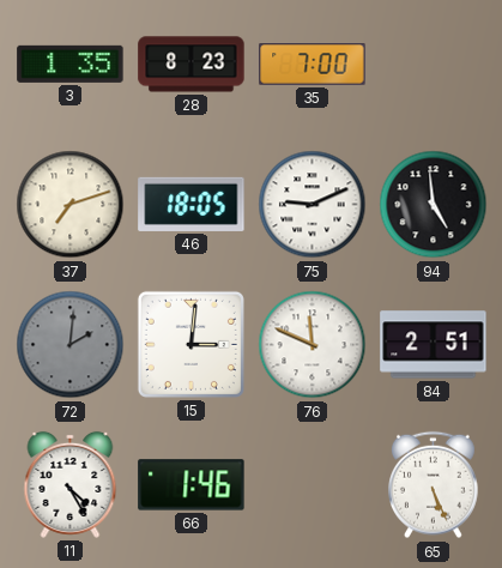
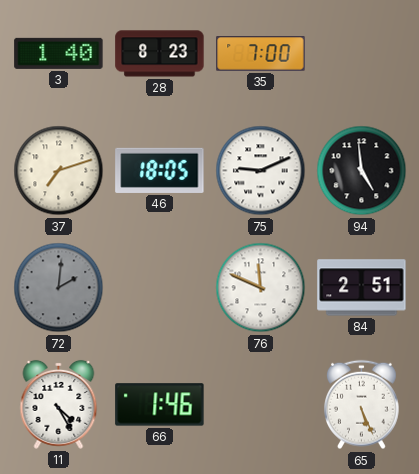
3: 1:35 -> 1:40
15: 3:01 -> none
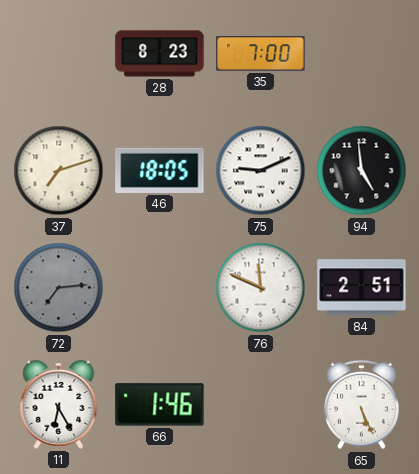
3: 1:40 -> none
72: 2:01 -> 7:14
11: 4:25 -> 6:25
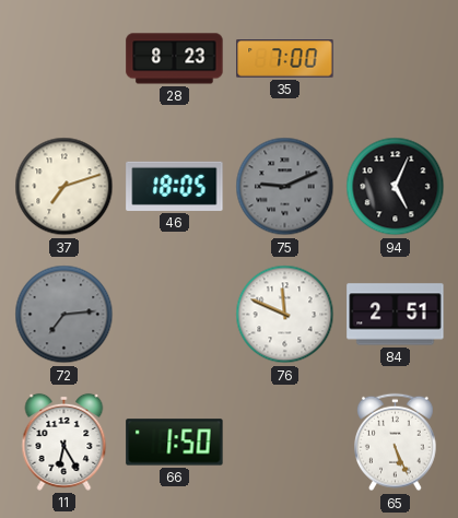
75 dial: white -> grey
94: 4:59 -> 5:04
66: 1:46 -> 1:50
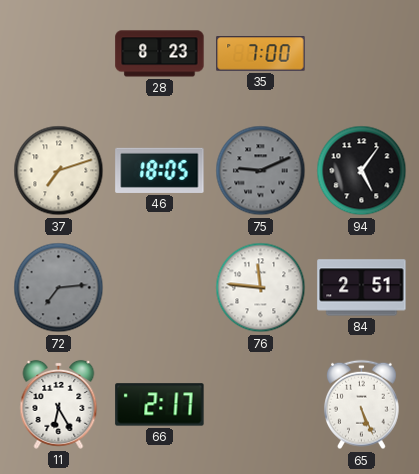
94: 5:04 -> 5:06
76: 11:49 -> 11:46
66: 1:50 -> 2:17
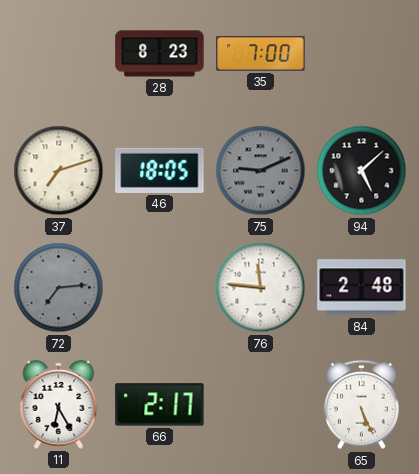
94: 5:06 -> 5:08
84: 2:51 -> 2:48
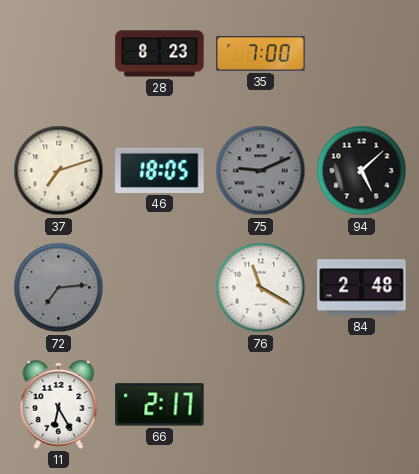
76: 11:46 -> 11:20
65: 5:26 -> none
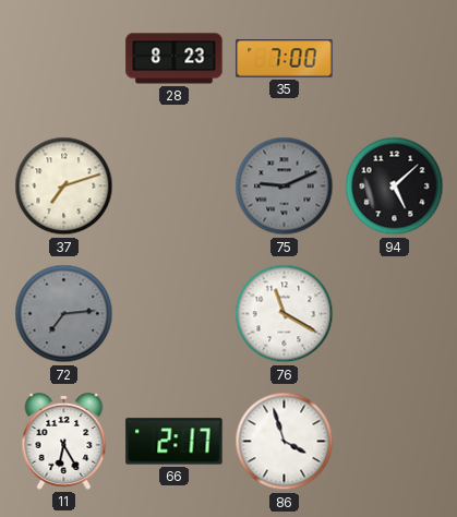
46: 18:05 -> none
84: 2:48 -> none
86: none -> 3:57
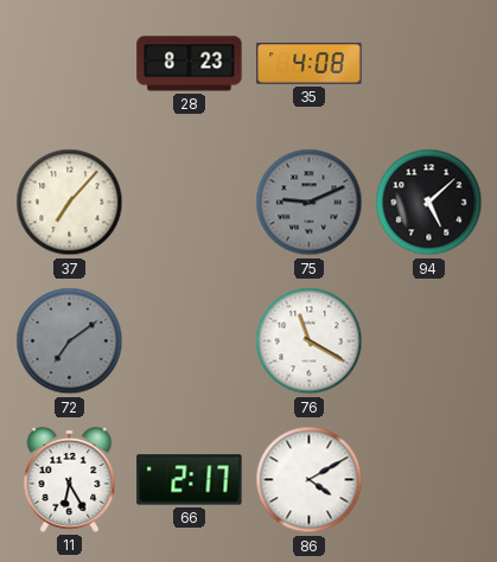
35: 7:00 -> 4:08
37: 7:12 -> 7:07
72: 7:14 -> 7:09
86: 3:57 -> 4:10
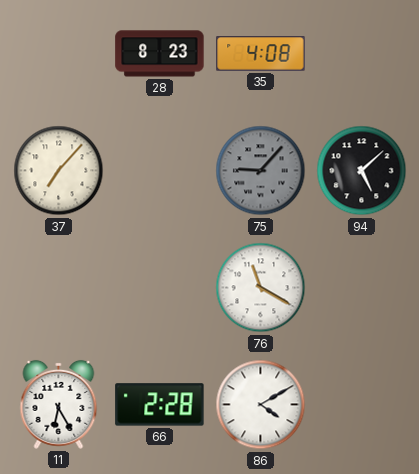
75: 9:11 -> 9:07
72: 7:09 -> none
66: 2:17 -> 2:28
